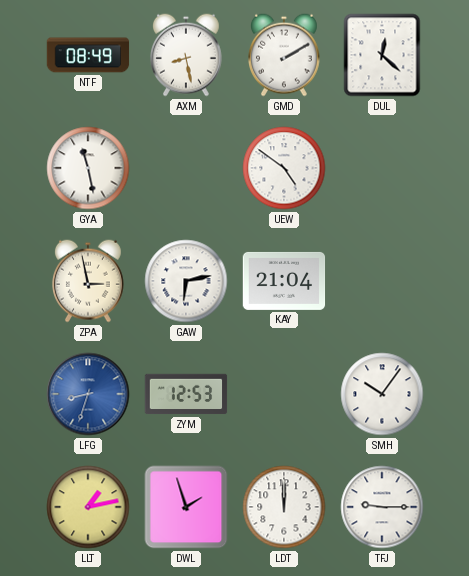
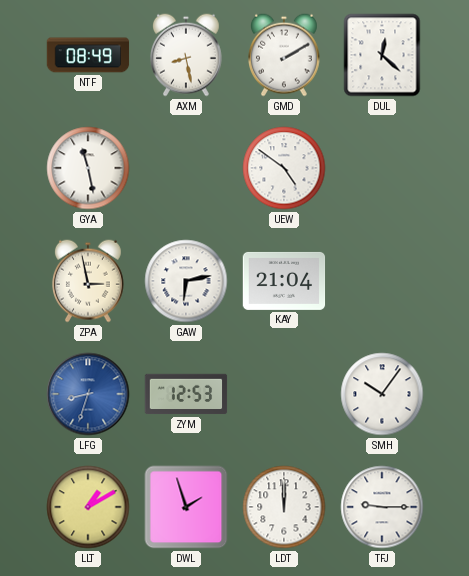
LLT: 1:13 -> 1:10
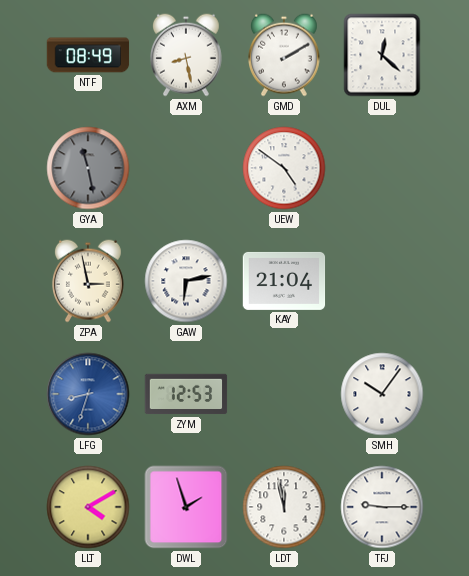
GYA dial: white -> grey
LLT: 1:10 -> 4:10
LDT: 12:00 -> 11:58
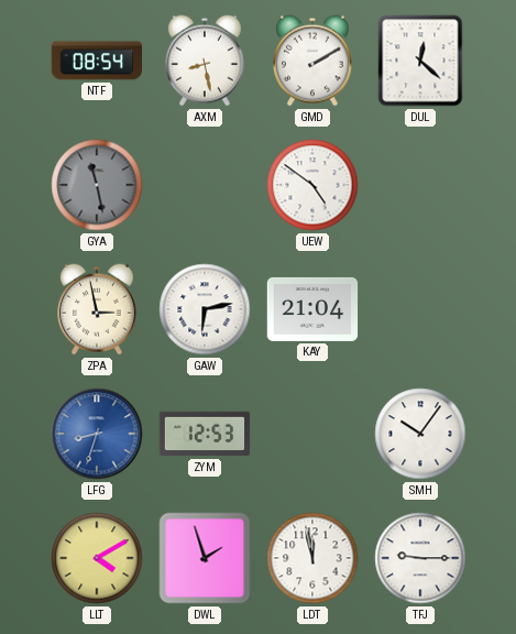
NTF: 08:49 -> 08:54
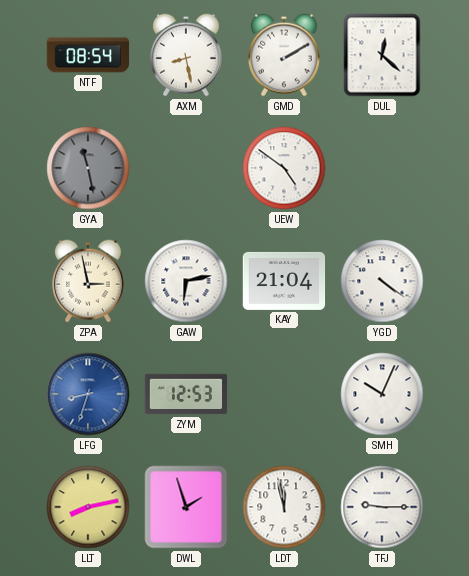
YGD: none -> 4:21
SMH: 10:06 -> 10:04
LLT: 4:10 -> 8:13
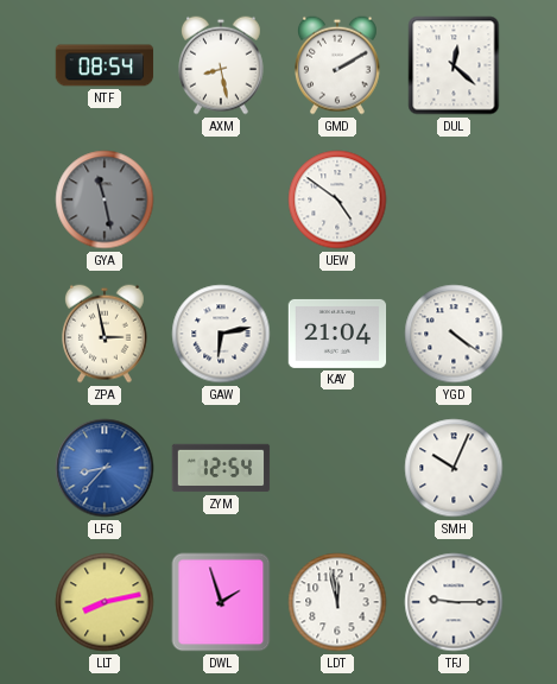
LFG: 8:33 -> 8:37
ZYM: 12:53 -> 12:54
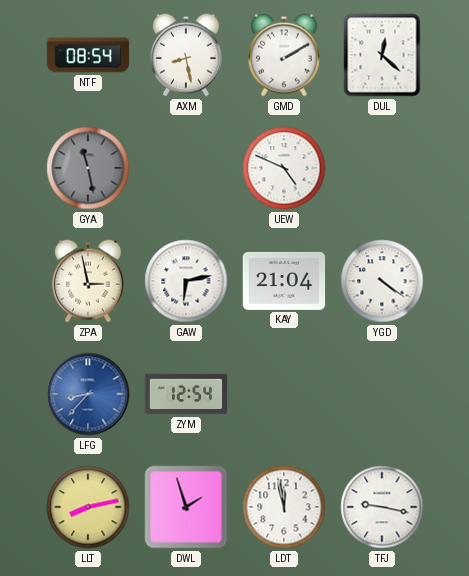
UEW: 4:51 -> 4:49
SMH: 10:04 -> none
TFJ: 9:15 -> 9:17
